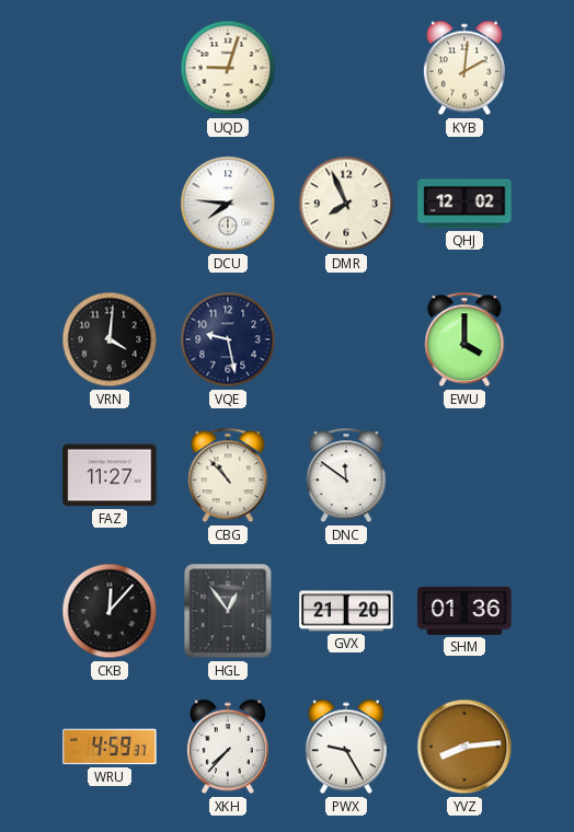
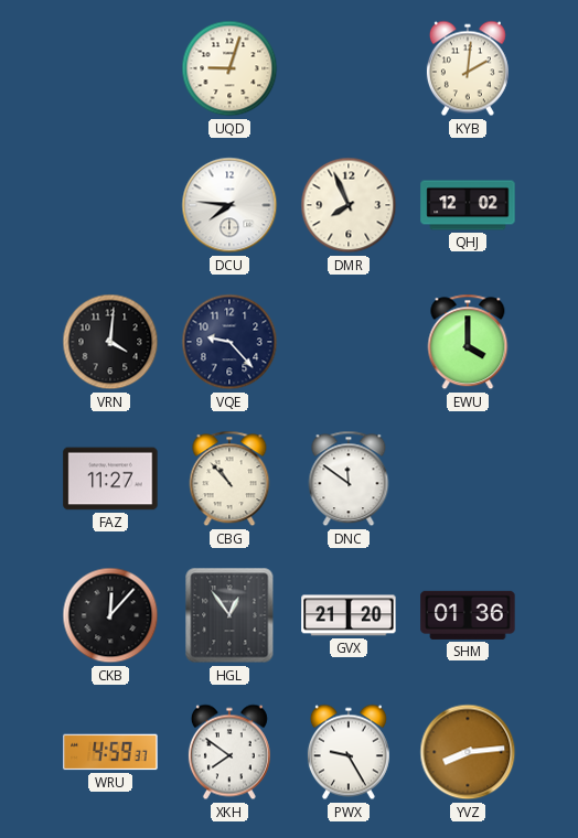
VQE: 9:28 -> 9:23
XKH: 7:37 -> 7:51
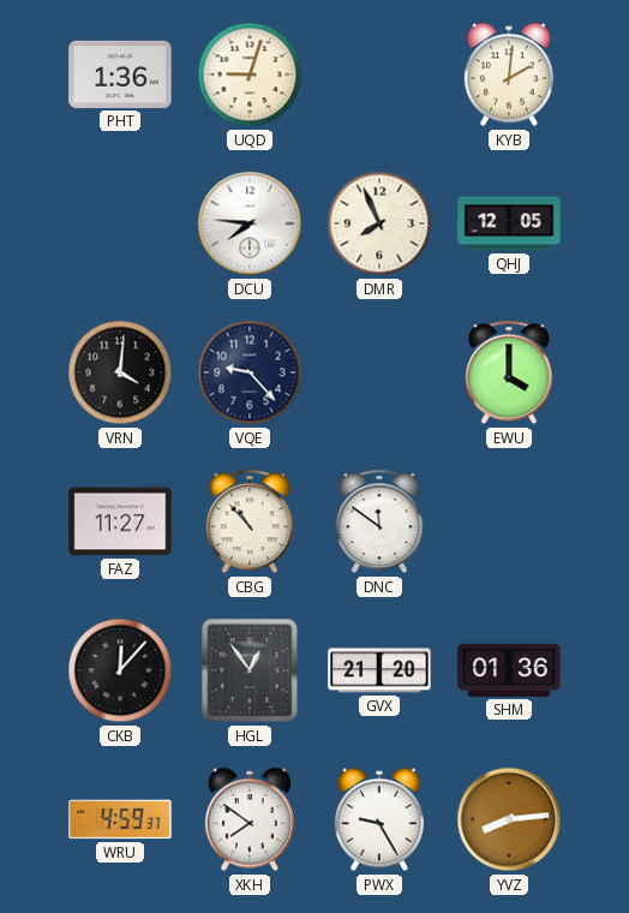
PHT: none -> 1:36
QHJ: 12:02 -> 12:05
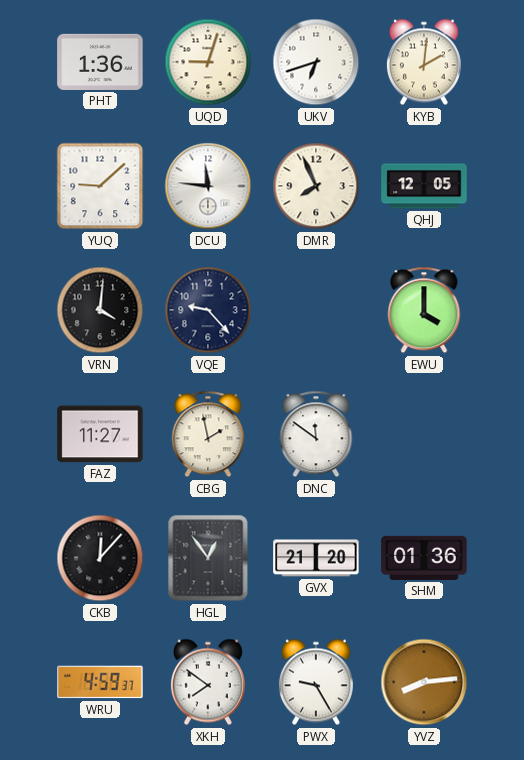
UKV: none -> 6:42
YUQ: none -> 9:08
DCU: 7:46 -> 11:46
CBG: 10:53 -> 1:58
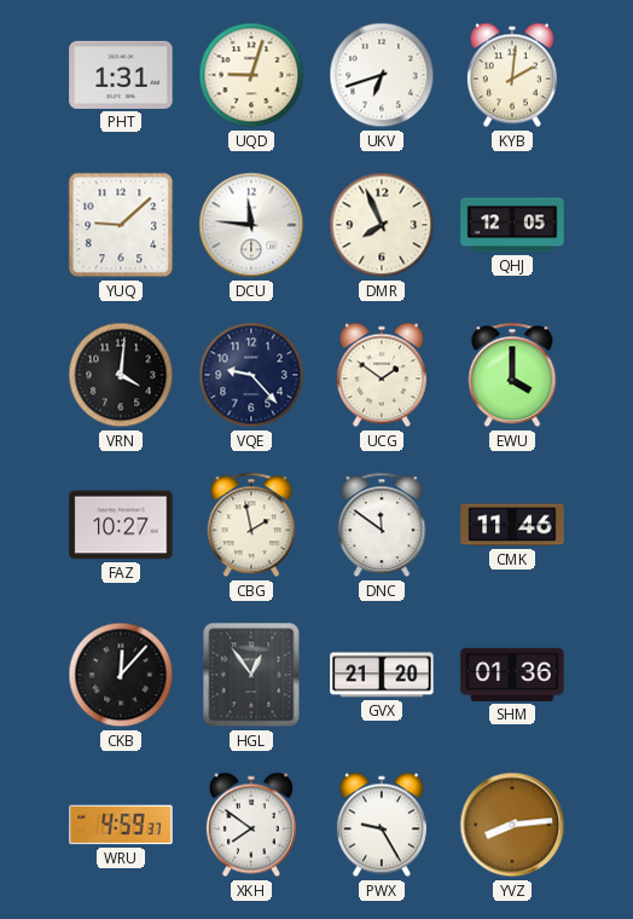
PHT: 1:36 -> 1:31
UCG: none -> 1:51
FAZ: 11:27 -> 10:27
CMK: none -> 11:46
